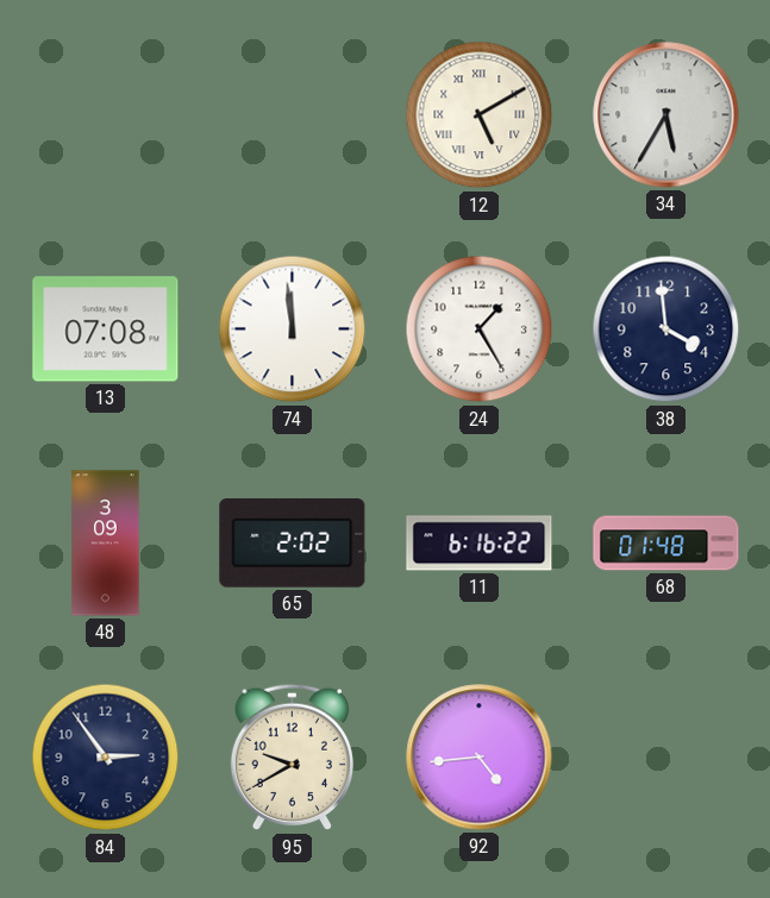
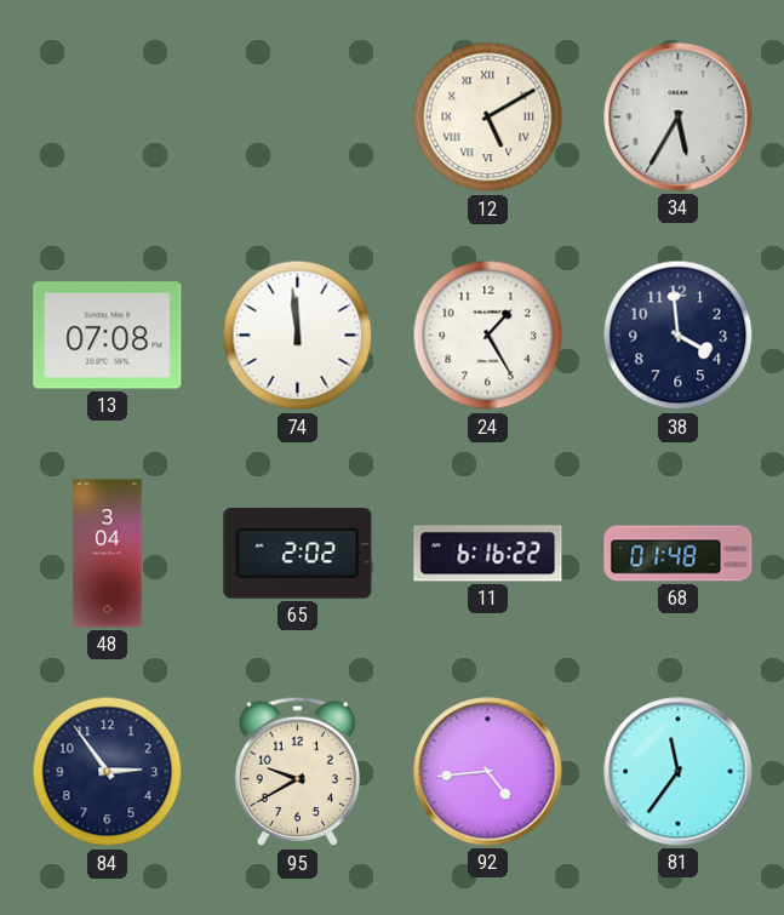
48: 3:09 -> 3:04
81: none -> 11:36
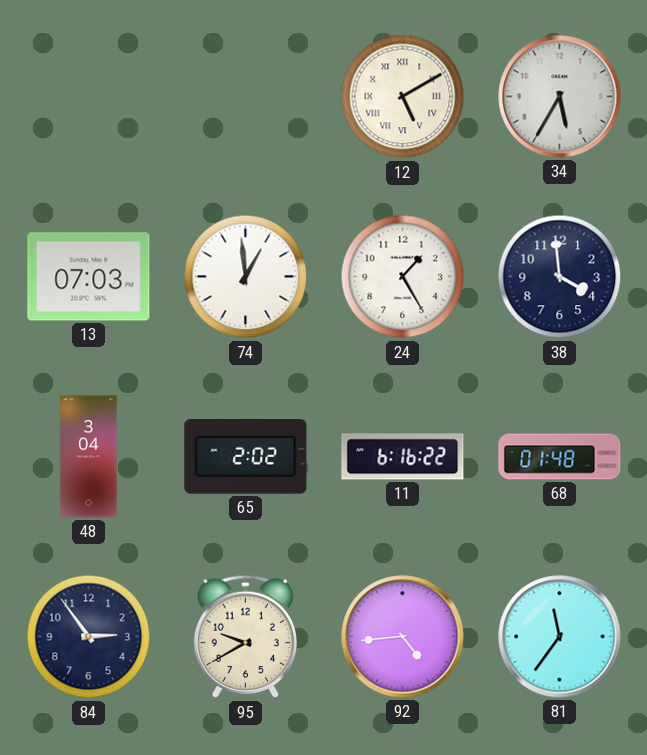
13: 07:08 -> 07:03
74: 11:59 -> 12:59
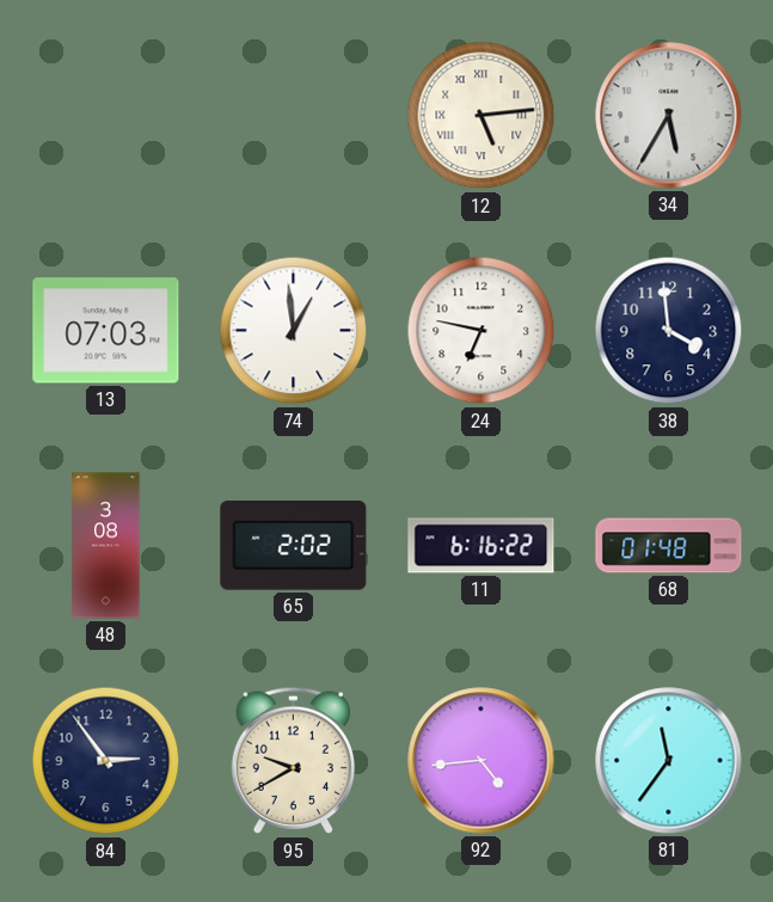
12: 5:10 -> 5:14
24: 1:25 -> 6:47
48: 3:04 -> 3:08
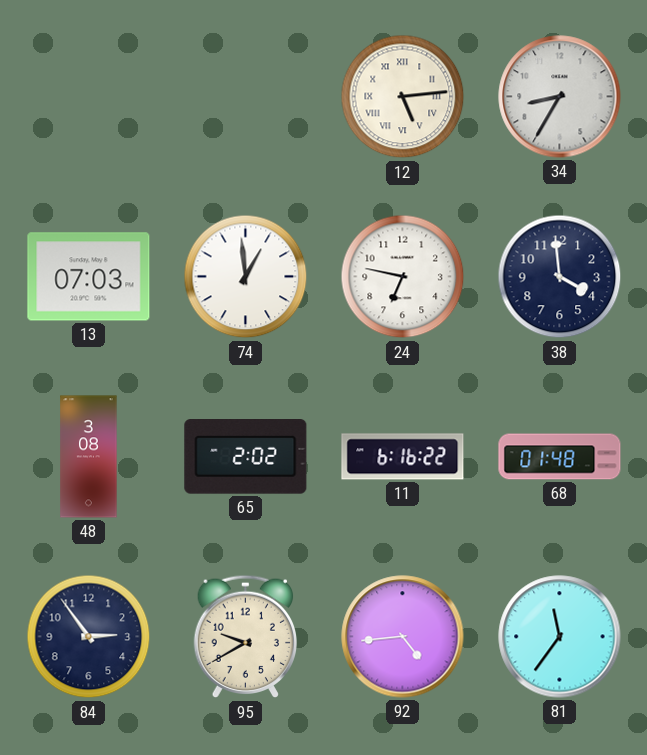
34: 5:35 -> 8:35
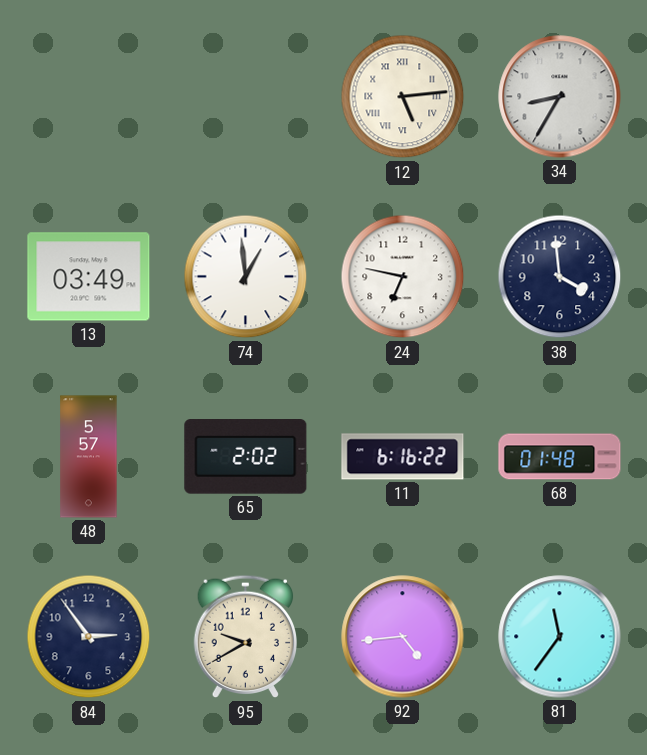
13: 07:03 -> 03:49
48: 3:08 -> 5:57
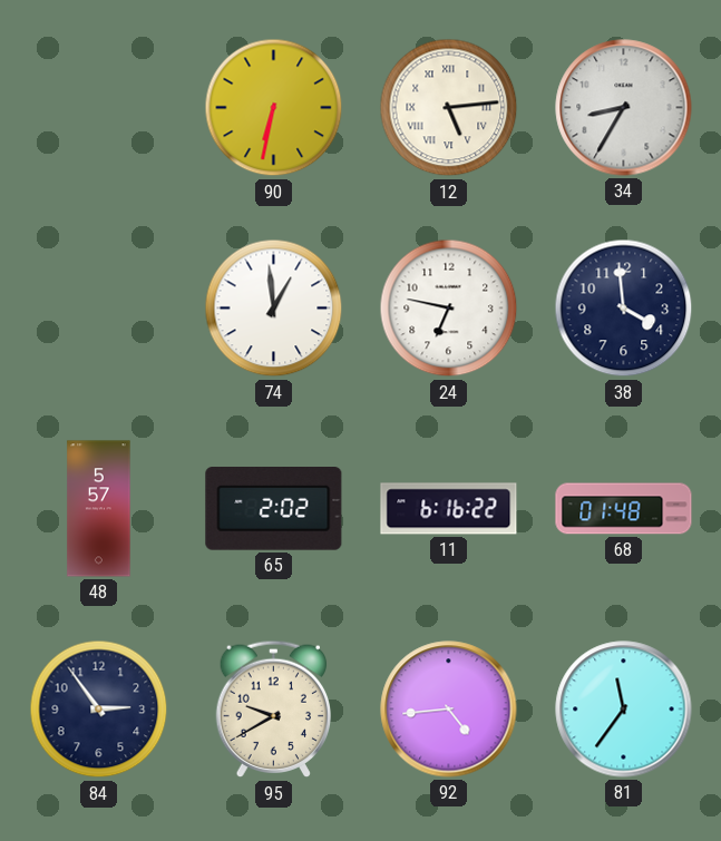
90: none -> 6:32
13: 03:49 -> none
